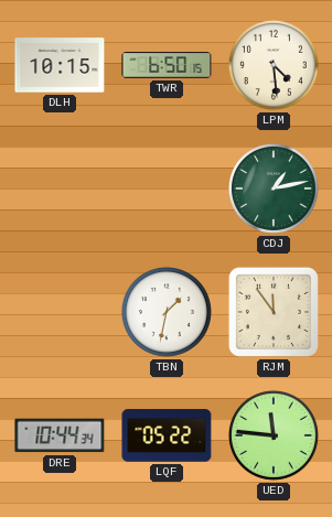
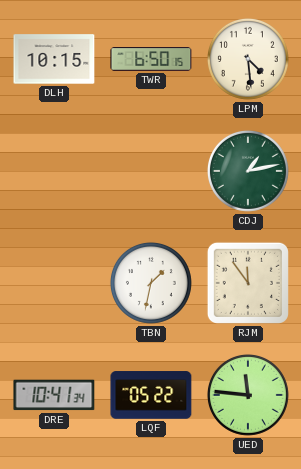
DRE: 10:44 -> 10:41
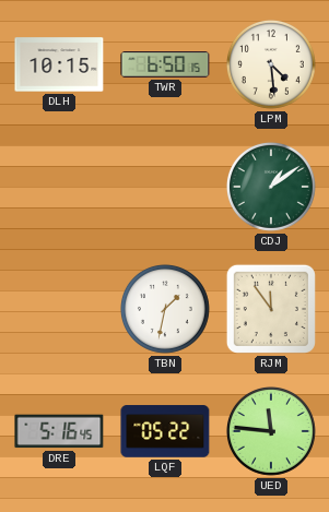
CDJ: 1:13 -> 1:09
DRE: 10:41 -> 5:16
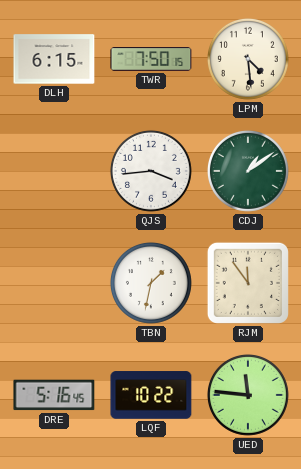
DLH: 10:15 -> 6:15
TWR: 6:50 -> 7:50
QJS: none -> 3:44
LQF: 05:22 -> 10:22
